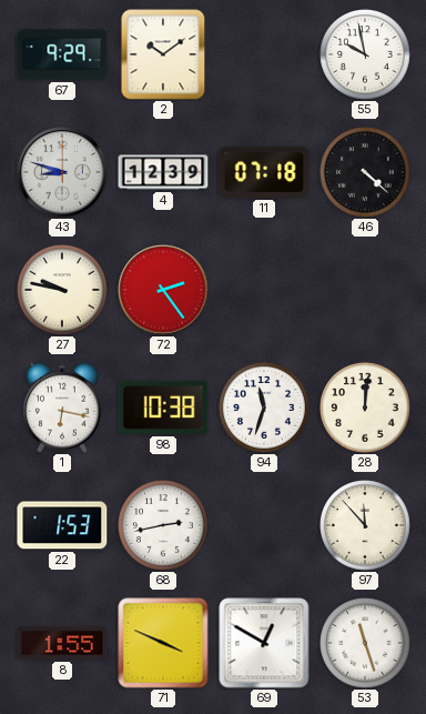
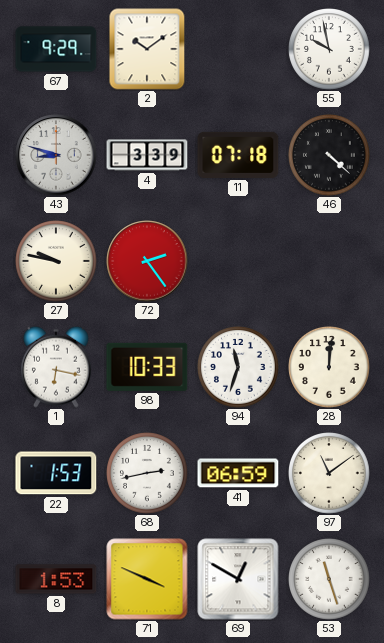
4: 12:39 -> 3:39
98: 10:38 -> 10:33
41: none -> 06:59
97: 11:53 -> 11:09
8: 1:55 -> 1:53
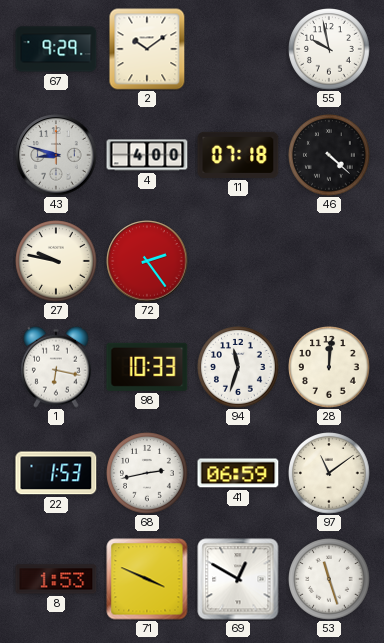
4: 3:39 -> 4:00
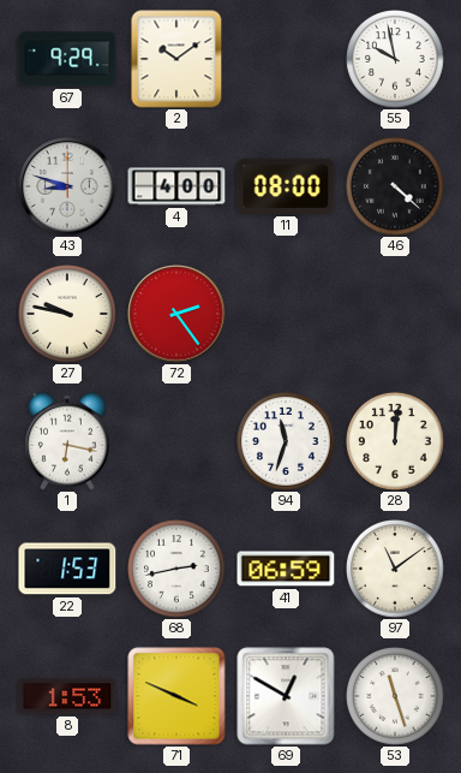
11: 07:18 -> 08:00
98: 10:33 -> none
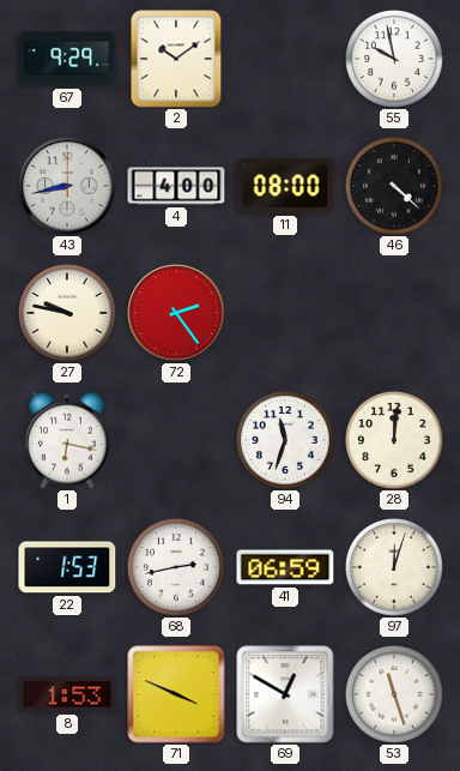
43: 8:48 -> 8:43
97: 11:09 -> 12:03
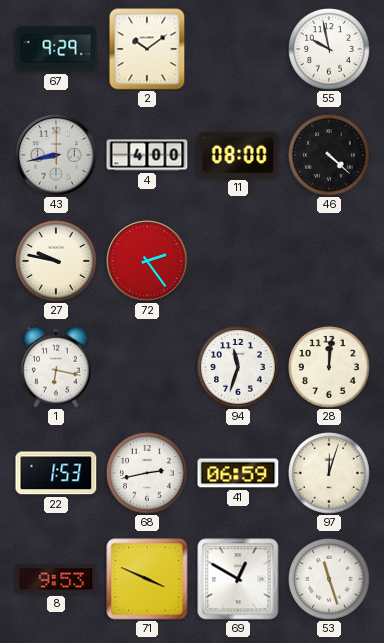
8: 1:53 -> 9:53
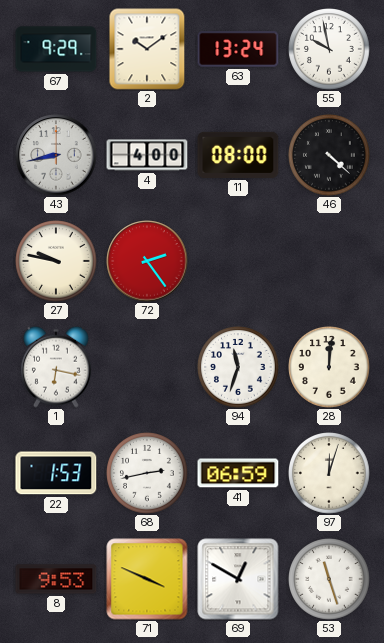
63: none -> 13:24
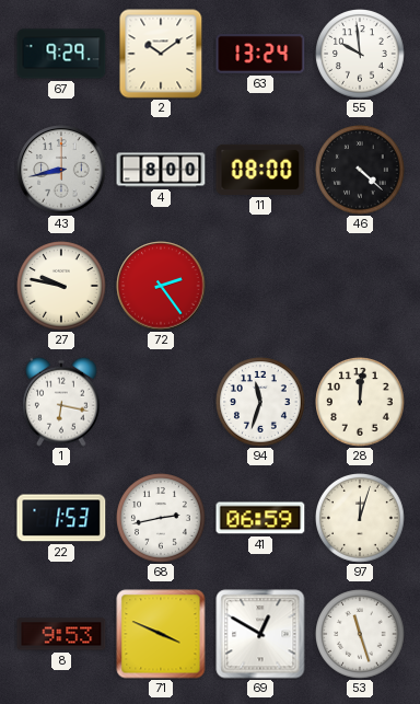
55: 9:58 -> 9:59
4: 4:00 -> 8:00
